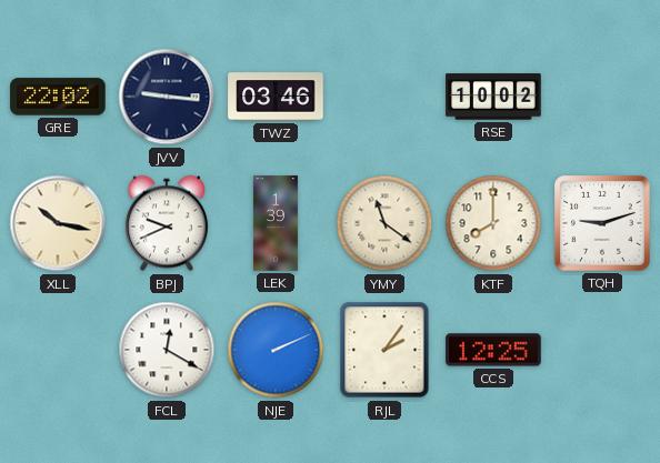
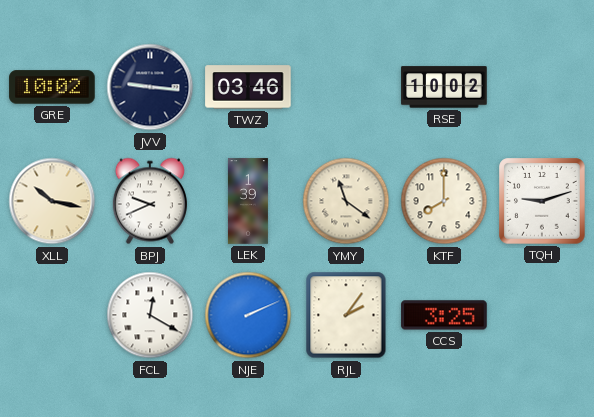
GRE: 22:02 -> 10:02
CCS: 12:25 -> 3:25
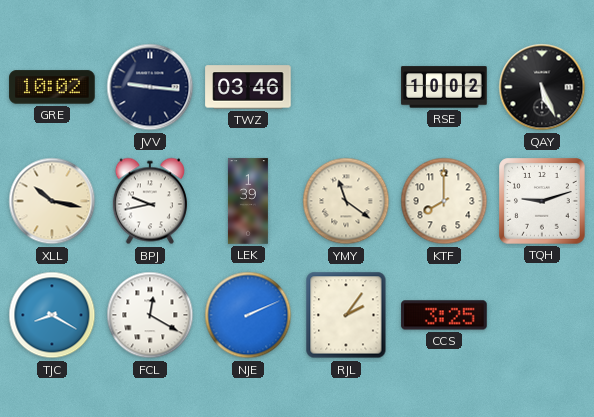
QAY: none -> 5:26
BPJ: 9:41 -> 9:43
TJC: none -> 8:20
